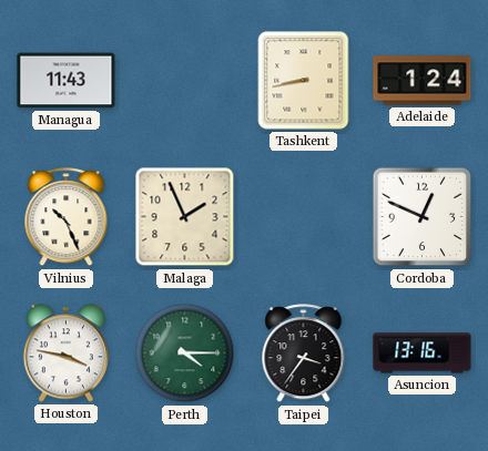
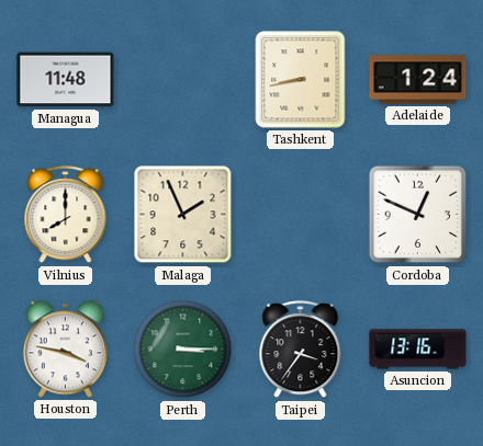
Managua: 11:43 -> 11:48
Vilnius: 10:26 -> 8:00
Perth: 4:15 -> 3:15
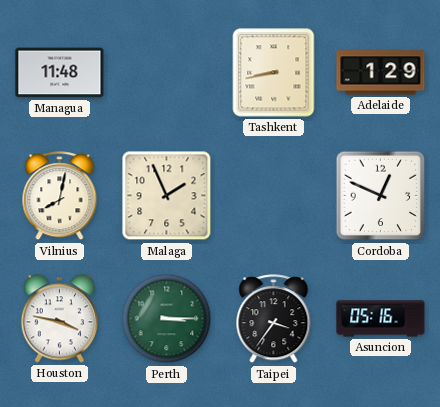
Adelaide: 1:24 -> 1:29
Vilnius: 8:00 -> 8:02
Asuncion: 13:16 -> 05:16
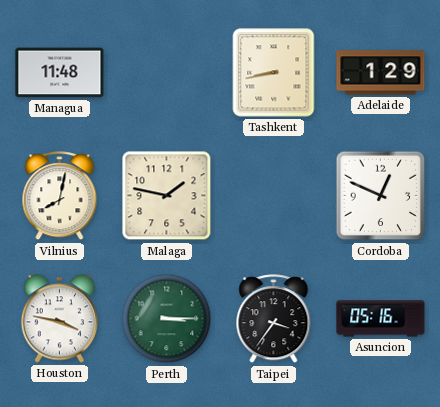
Malaga: 1:56 -> 1:47
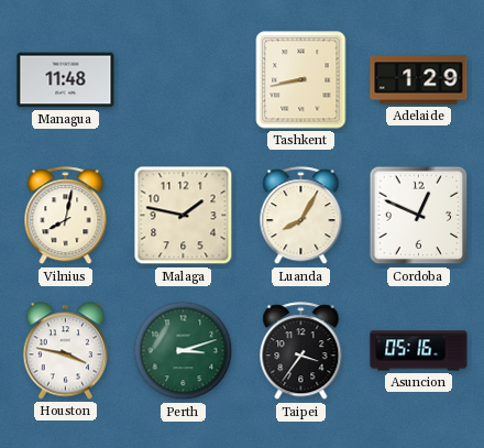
Luanda: none -> 8:05
Perth: 3:15 -> 3:12
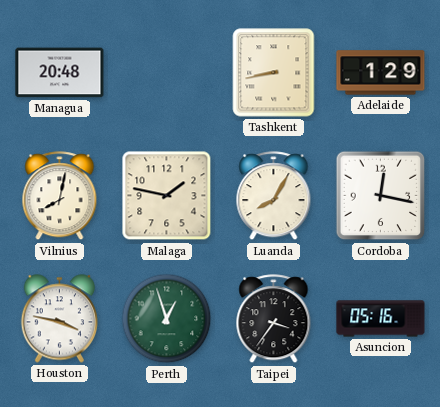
Managua: 11:48 -> 20:48
Cordoba: 12:49 -> 12:17
Perth: 3:12 -> 12:57
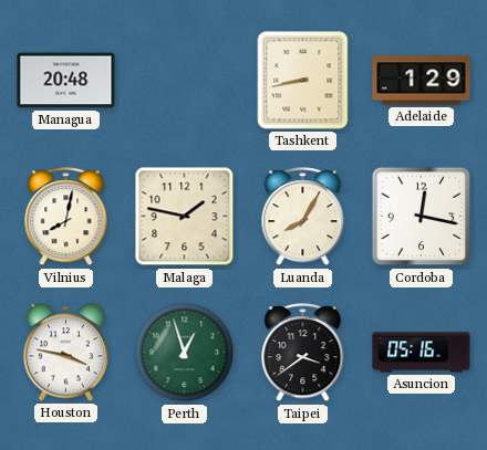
Taipei: 3:36 -> 3:39
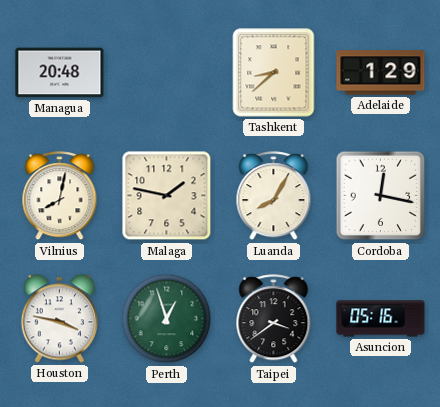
Tashkent: 8:43 -> 8:38
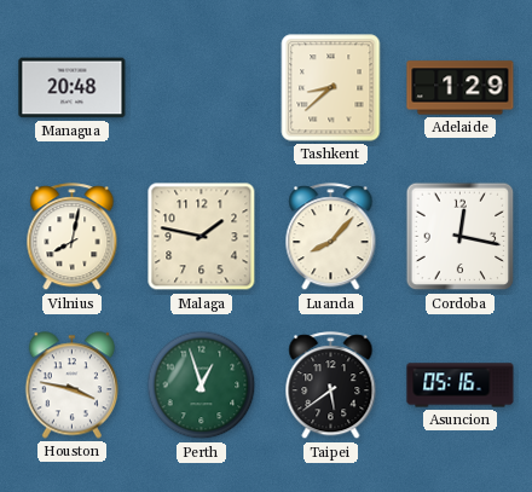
Luanda: 8:05 -> 8:07
Taipei: 3:39 -> 5:39
